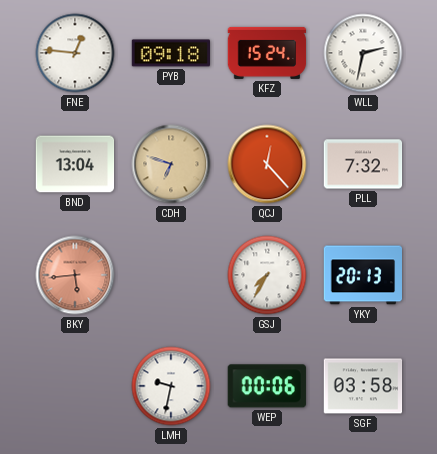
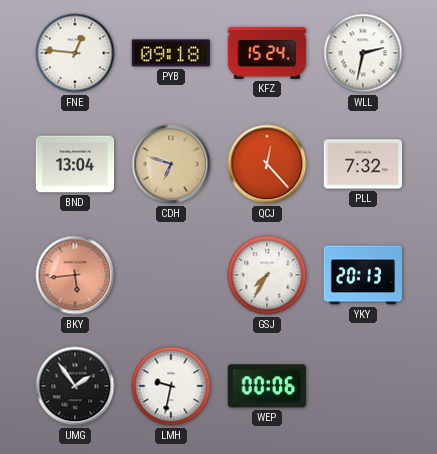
UMG: none -> 1:54
SGF: 03:58 -> none
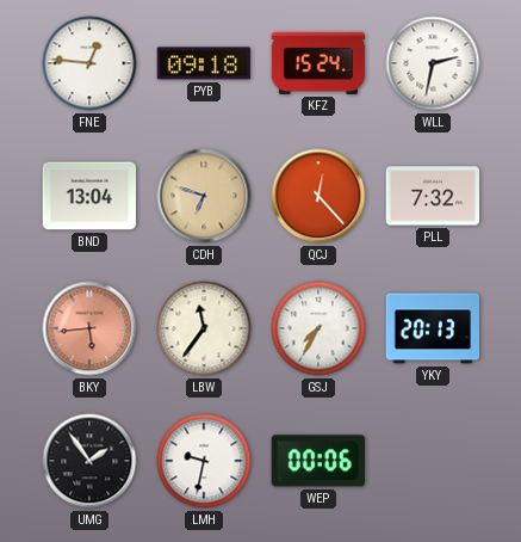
LBW: none -> 11:36
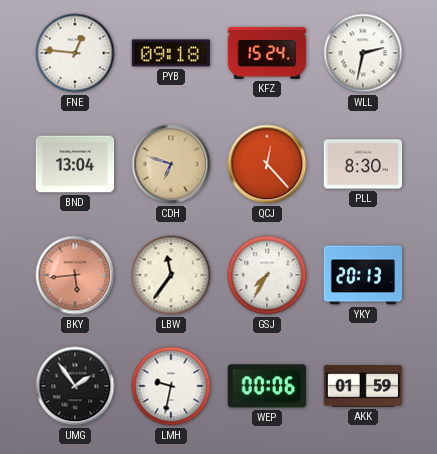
PLL: 7:32 -> 8:30
AKK: none -> 01:59
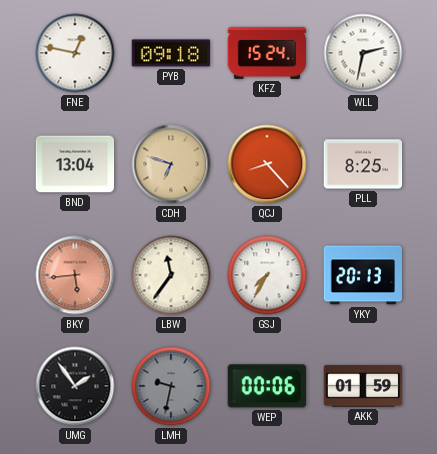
FNE: 12:46 -> 12:47
QCJ: 12:23 -> 8:23
PLL: 8:30 -> 8:25
LMH dial: white -> grey
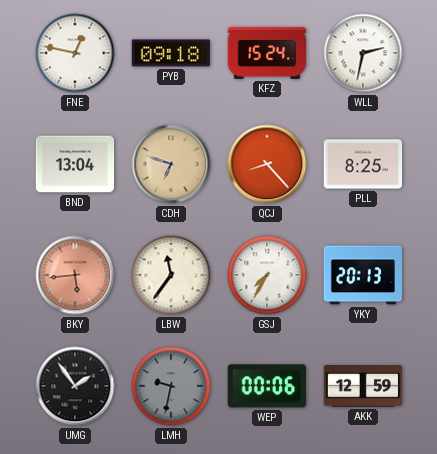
AKK: 01:59 -> 12:59
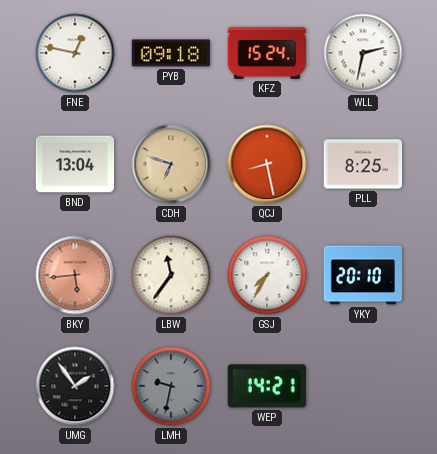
QCJ: 8:23 -> 8:28
YKY: 20:13 -> 20:10
WEP: 00:06 -> 14:21
AKK: 12:59 -> none
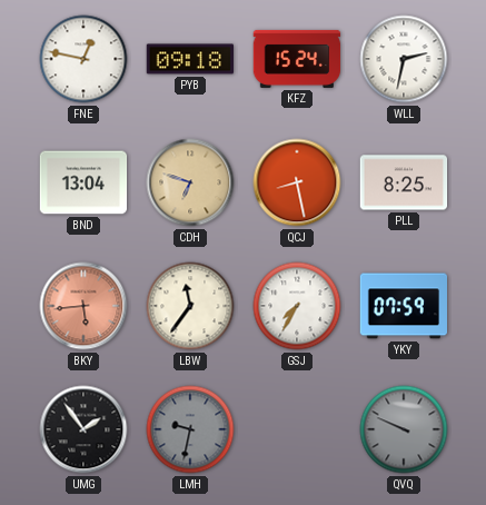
YKY: 20:10 -> 07:59
WEP: 14:21 -> none
QVQ: none -> 9:49
